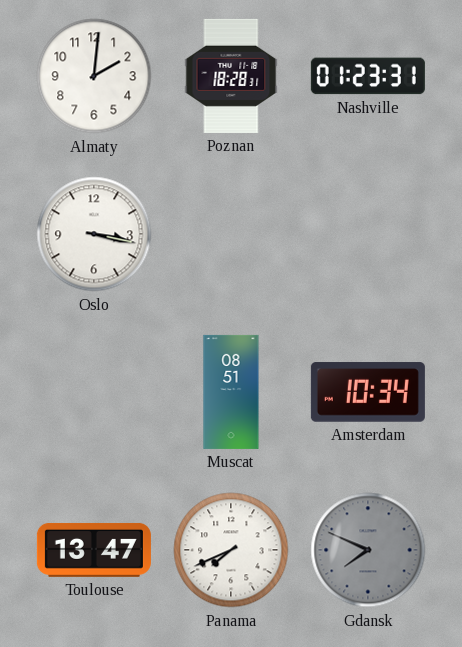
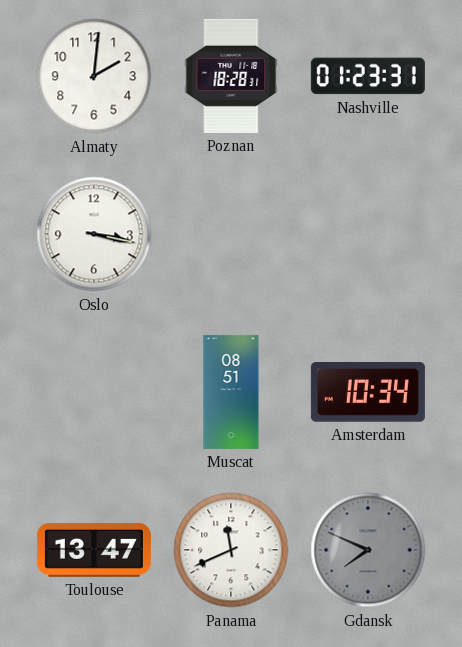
Panama: 7:41 -> 11:41
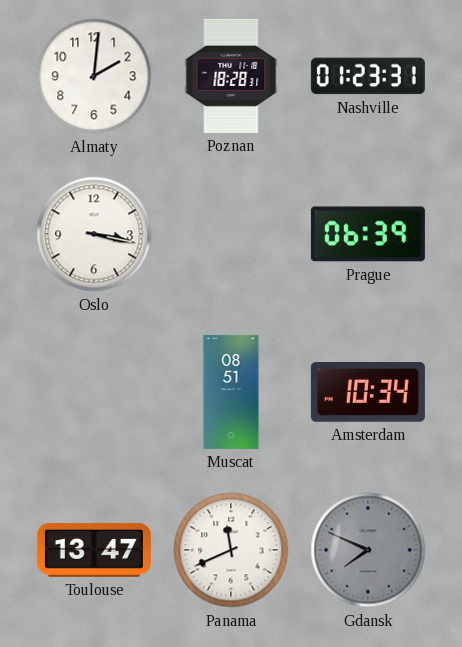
Prague: none -> 06:39
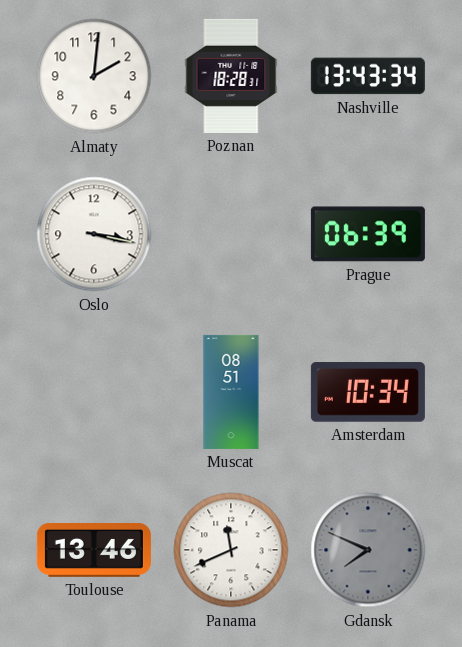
Nashville: 01:23 -> 13:43
Toulouse: 13:47 -> 13:46
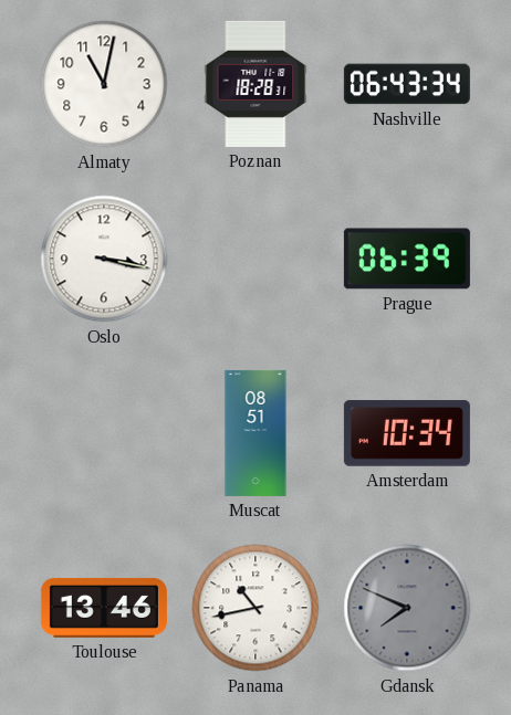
Almaty: 2:01 -> 11:02
Nashville: 13:43 -> 06:43
Panama: 11:41 -> 10:43
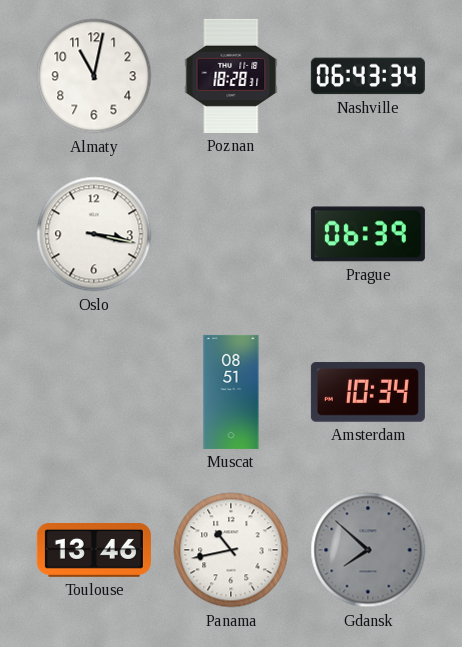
Gdansk: 7:49 -> 7:52
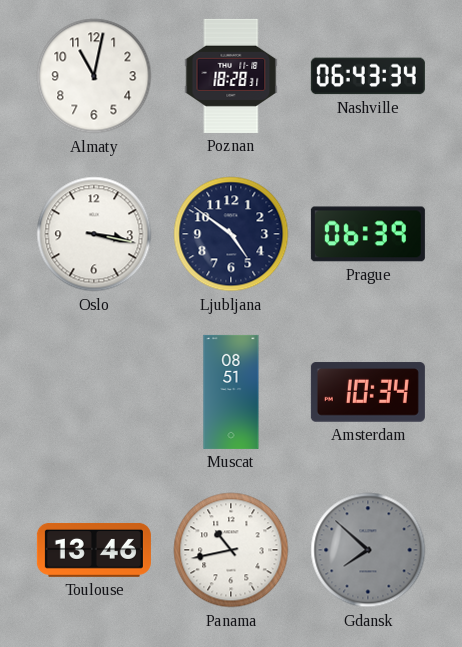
Ljubljana: none -> 4:51
